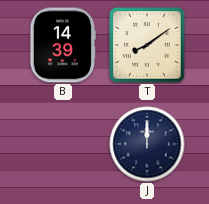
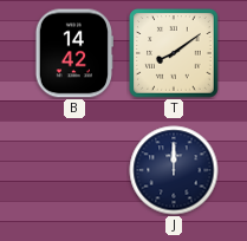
B: 14:39 -> 14:42
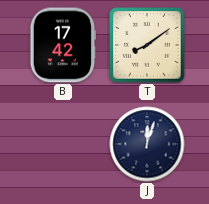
B: 14:42 -> 17:42
J: 12:00 -> 12:03
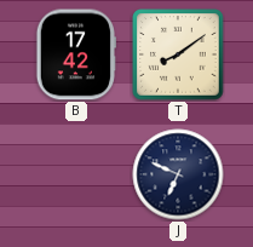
J: 12:03 -> 6:49
